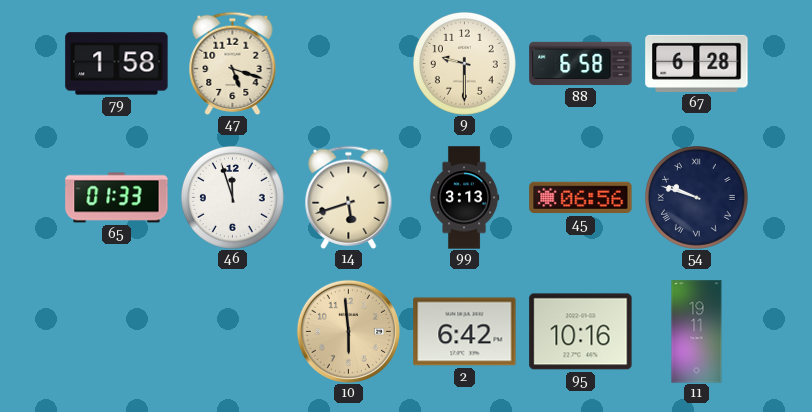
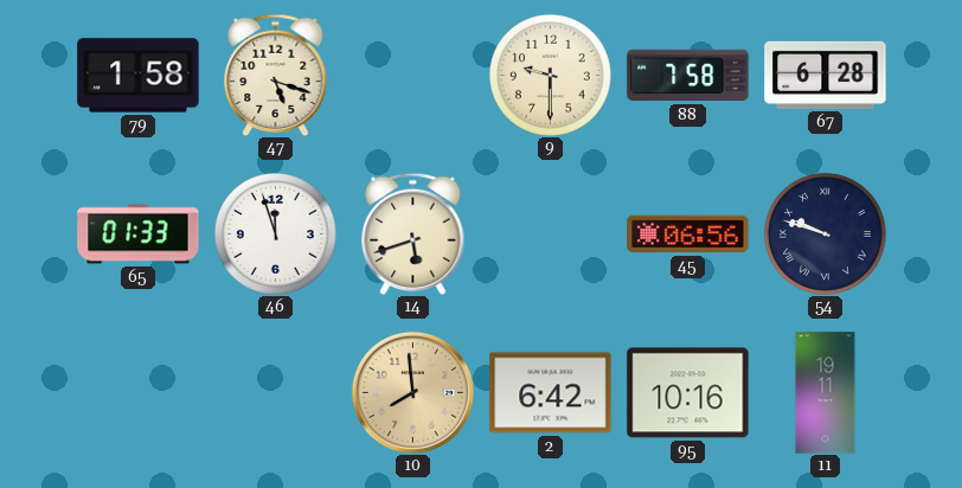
88: 6:58 -> 7:58
99: 3:13 -> none
10: 5:59 -> 7:59
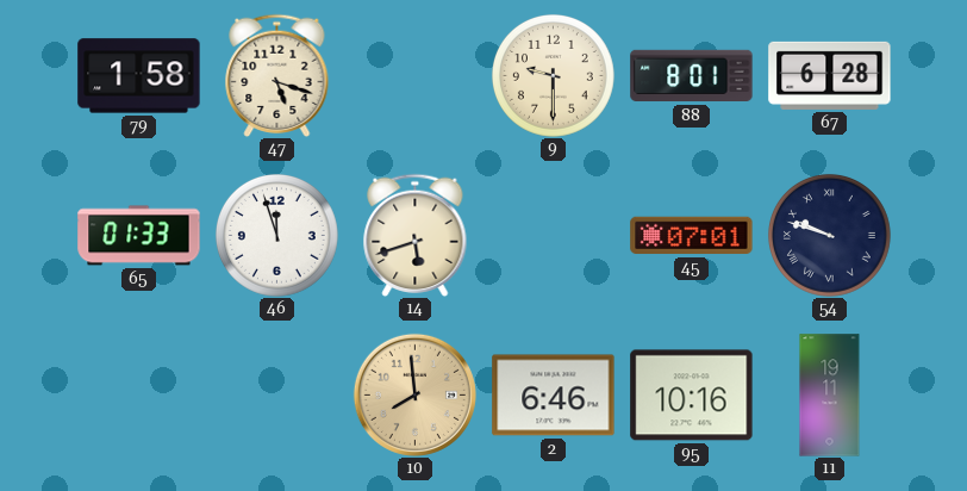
88: 7:58 -> 8:01
45: 06:56 -> 07:01
2: 6:42 -> 6:46
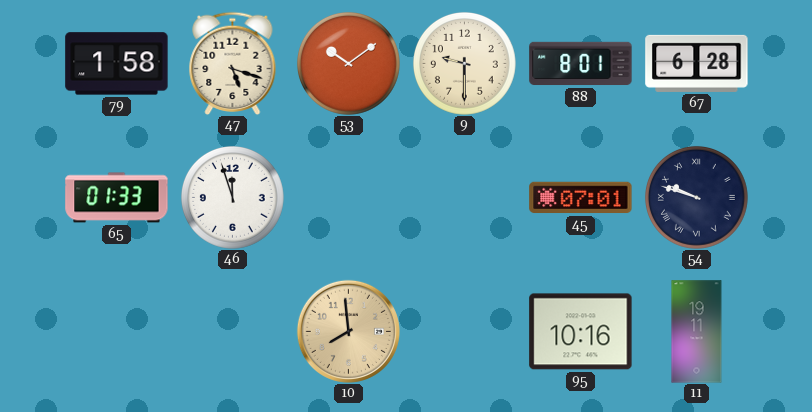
53: none -> 10:09
14: 5:42 -> none
2: 6:46 -> none
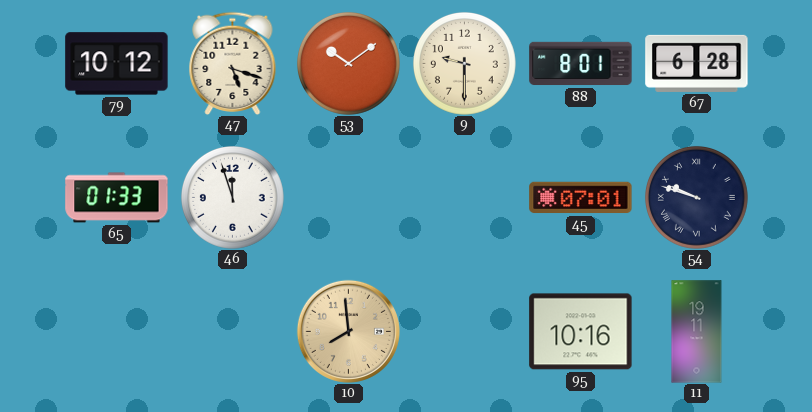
79: 1:58 -> 10:12
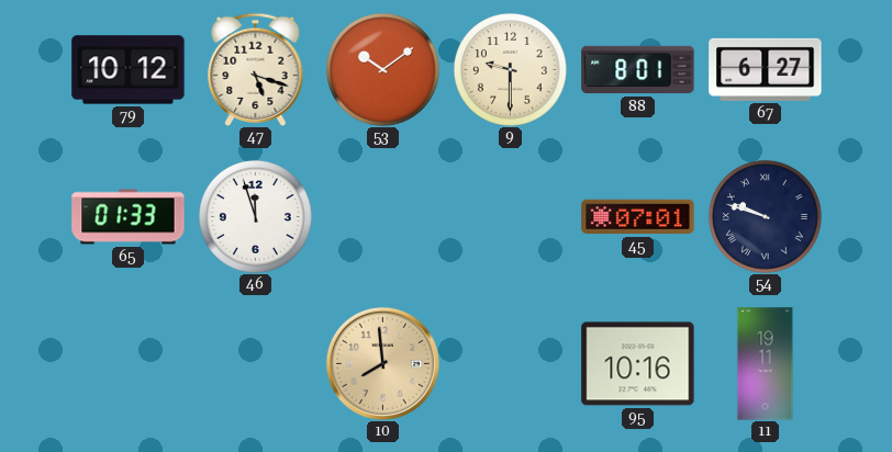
67: 6:28 -> 6:27
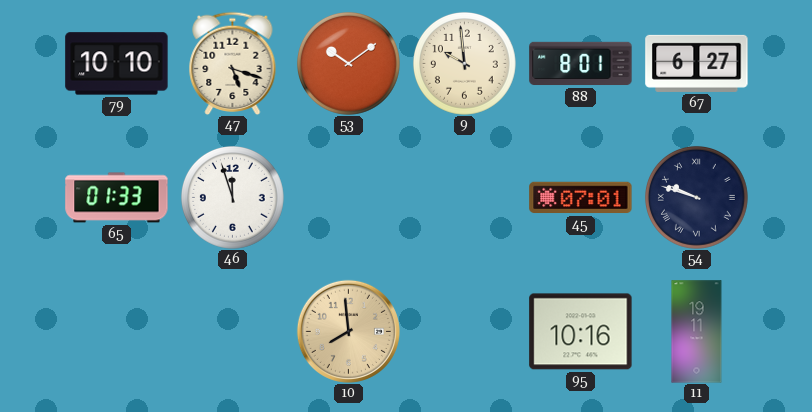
79: 10:12 -> 10:10
9: 9:30 -> 9:59
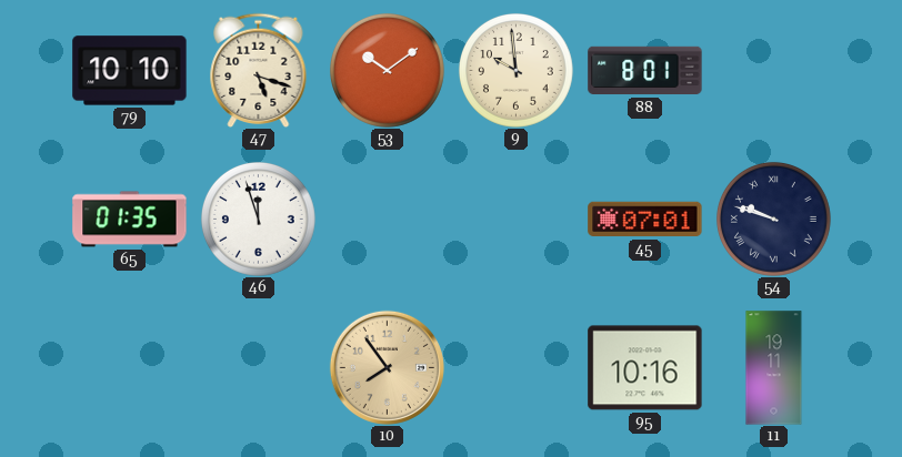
67: 6:27 -> none
65: 01:33 -> 01:35
10: 7:59 -> 7:54
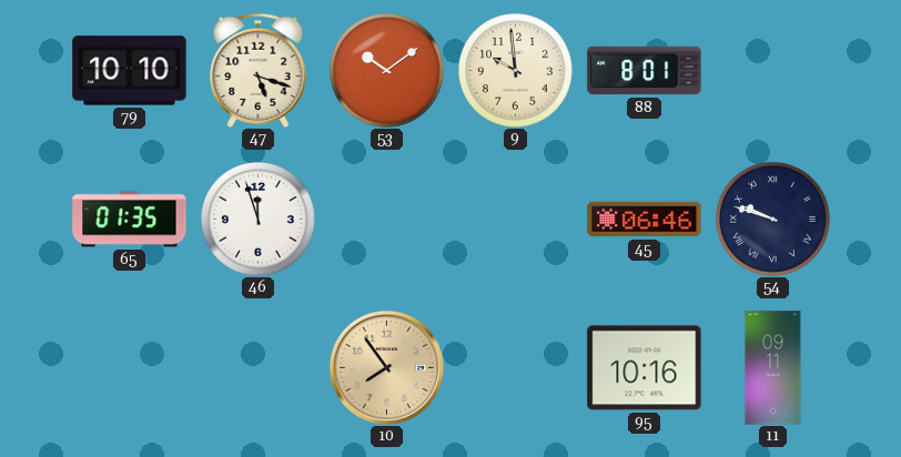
45: 07:01 -> 06:46
11: 19:11 -> 09:11
